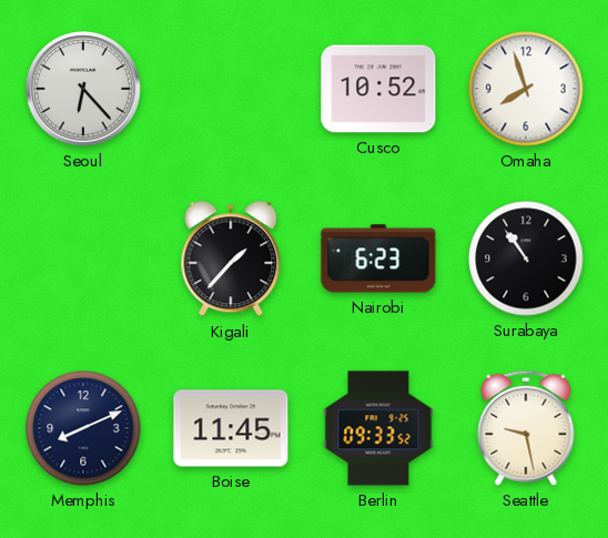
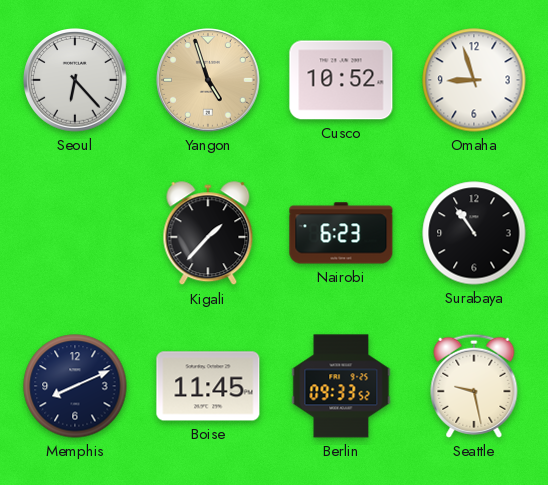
Yangon: none -> 4:57
Omaha: 7:57 -> 8:57
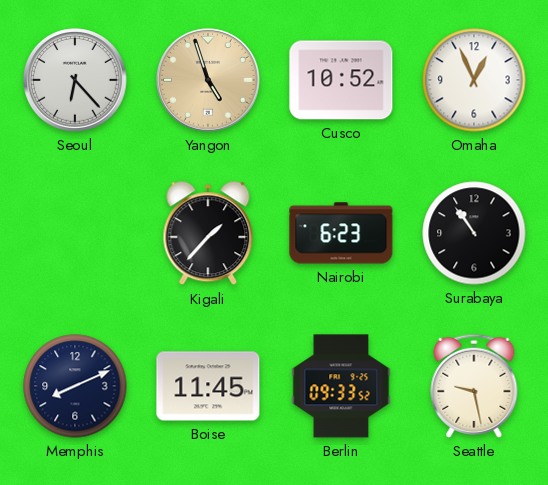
Omaha: 8:57 -> 12:56
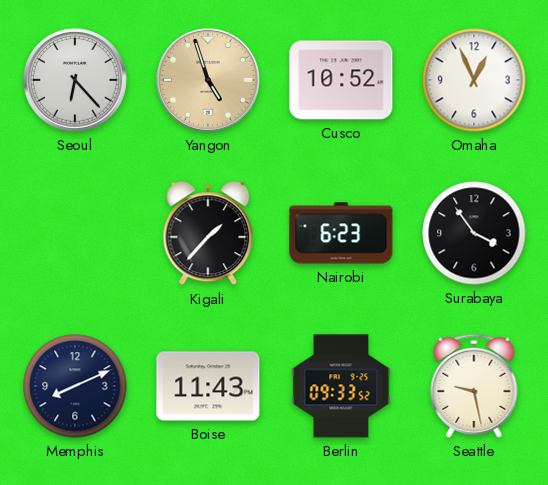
Surabaya: 10:54 -> 3:54
Boise: 11:45 -> 11:43
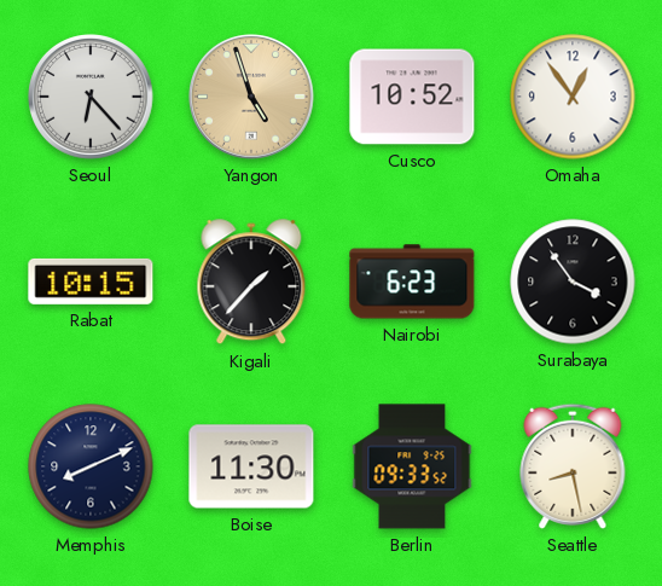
Omaha: 12:56 -> 12:54
Rabat: none -> 10:15
Boise: 11:43 -> 11:30
Seattle: 9:28 -> 8:28
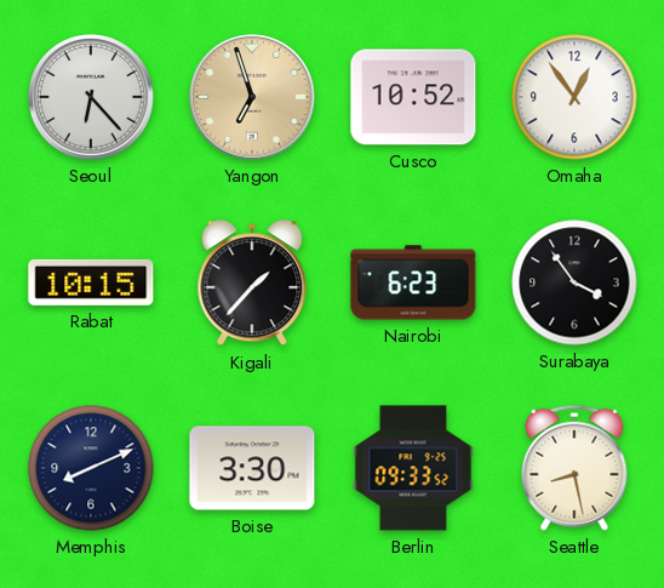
Yangon: 4:57 -> 6:57
Boise: 11:30 -> 3:30
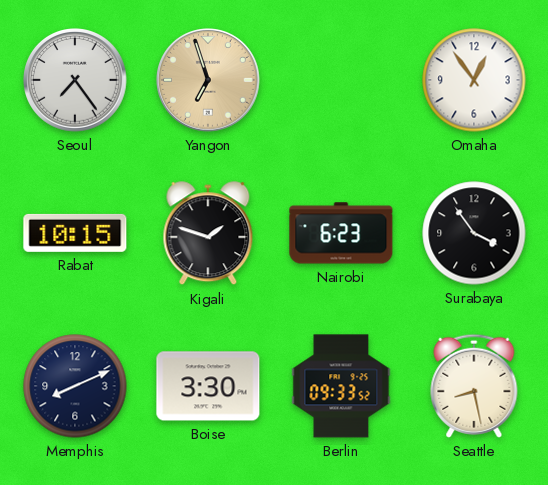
Seoul: 6:23 -> 7:24
Cusco: 10:52 -> none
Kigali: 1:37 -> 1:48
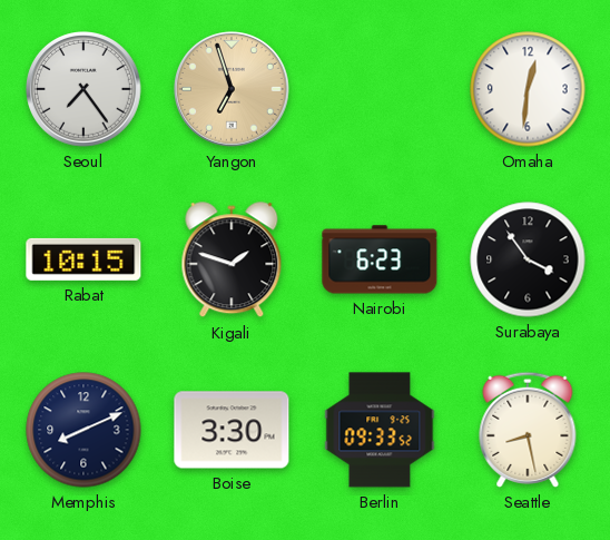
Omaha: 12:54 -> 12:31
